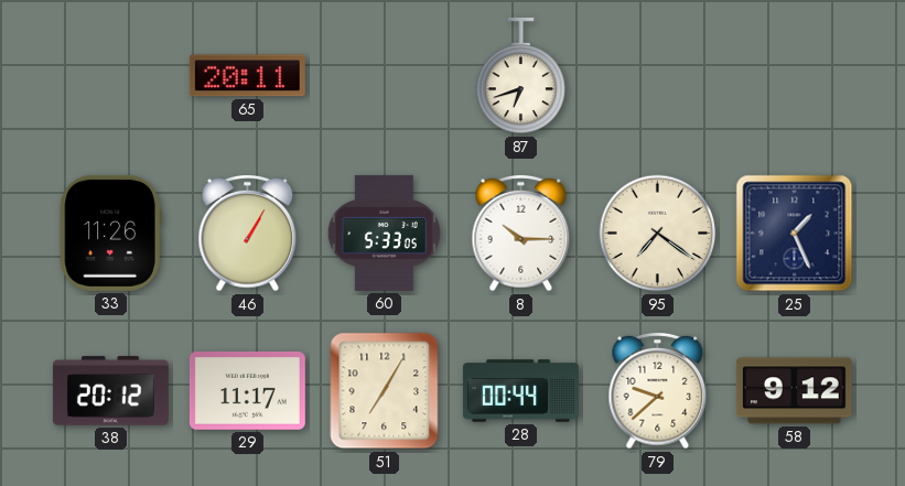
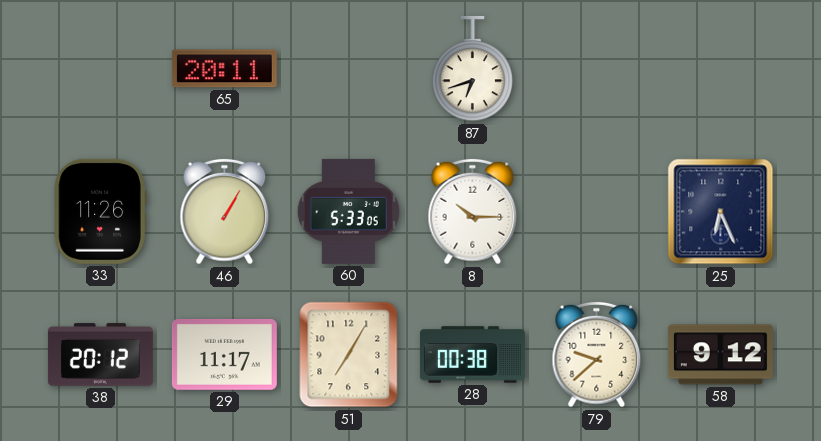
95: 7:21 -> none
25: 1:26 -> 6:26
28: 00:44 -> 00:38
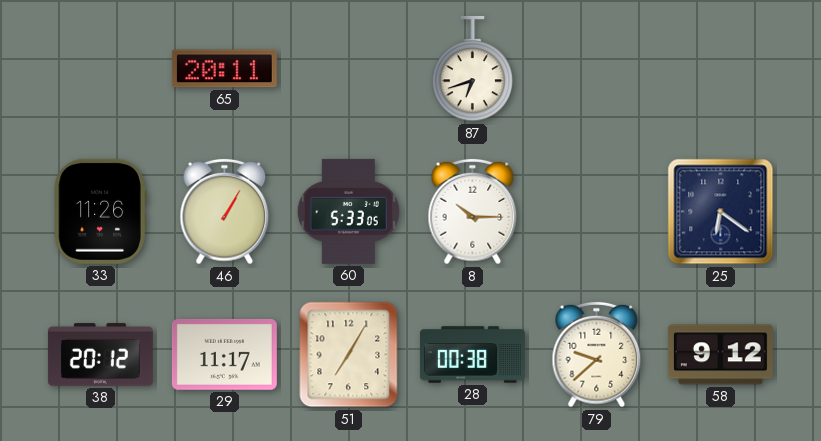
25: 6:26 -> 6:21
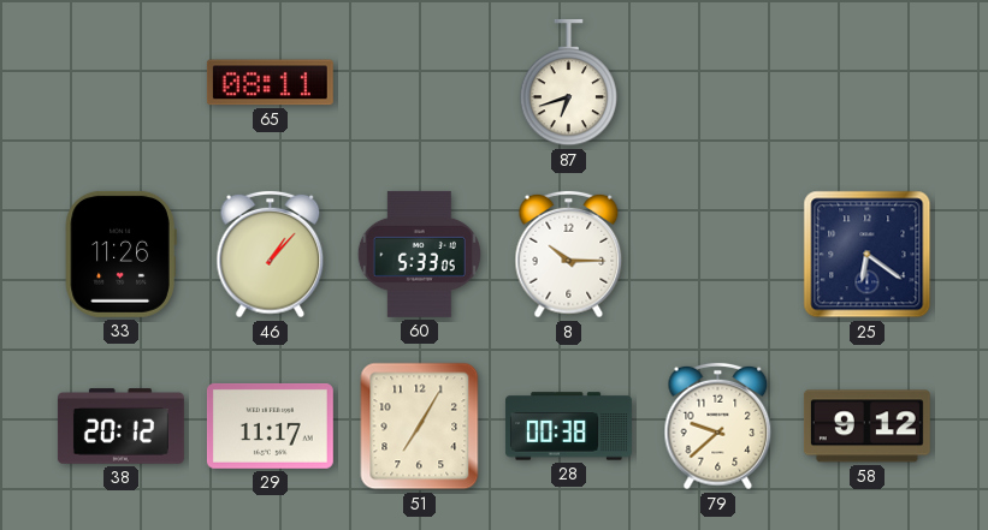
65: 20:11 -> 08:11
46: 1:05 -> 1:07
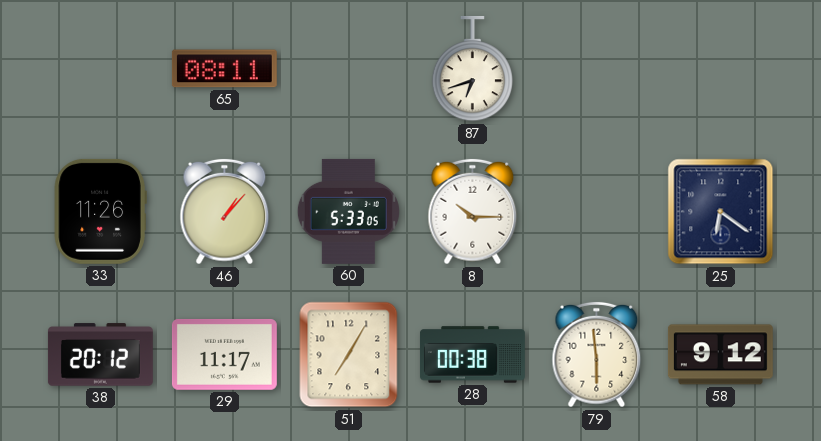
79: 9:38 -> 5:59
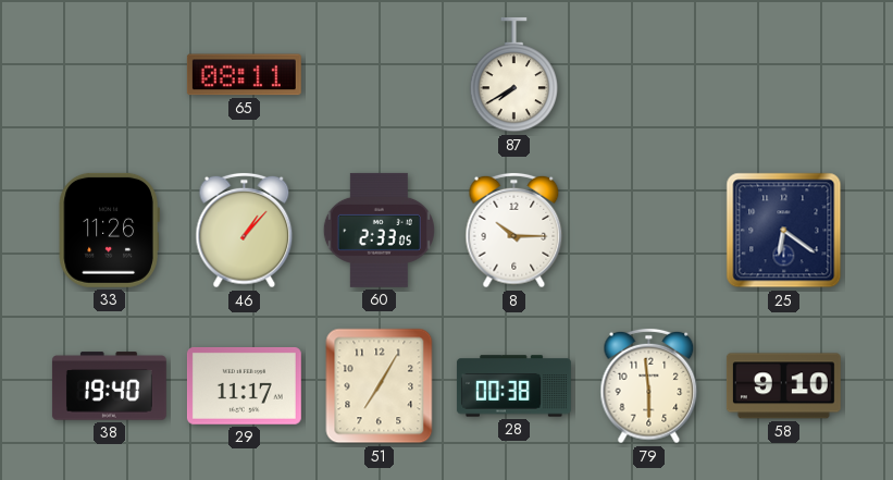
87: 6:42 -> 7:40
60: 5:33 -> 2:33
38: 20:12 -> 19:40
58: 9:12 -> 9:10
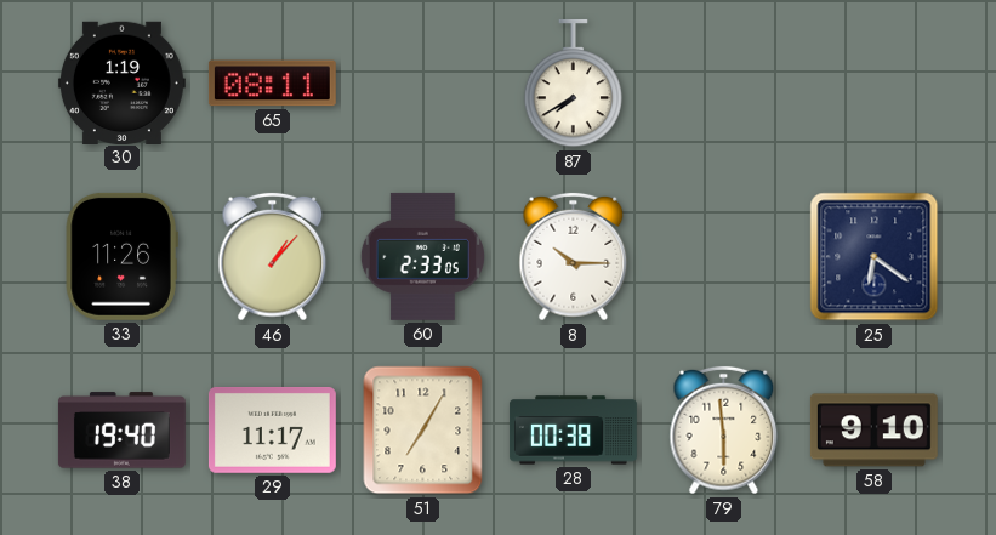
30: none -> 1:19
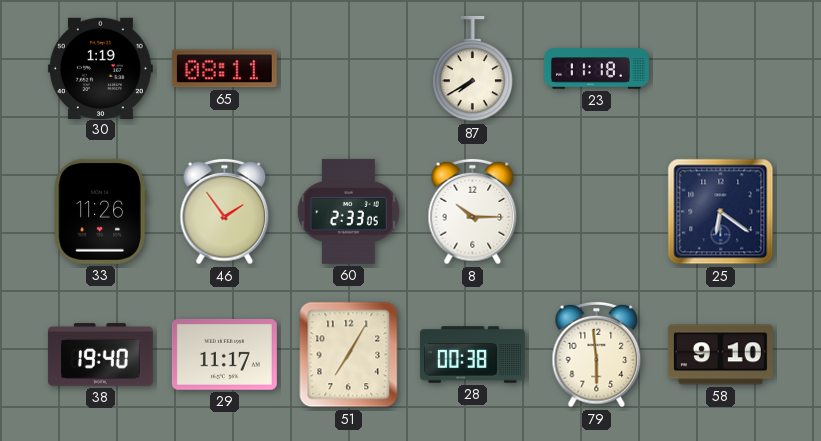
23: none -> 11:18
46: 1:07 -> 1:54
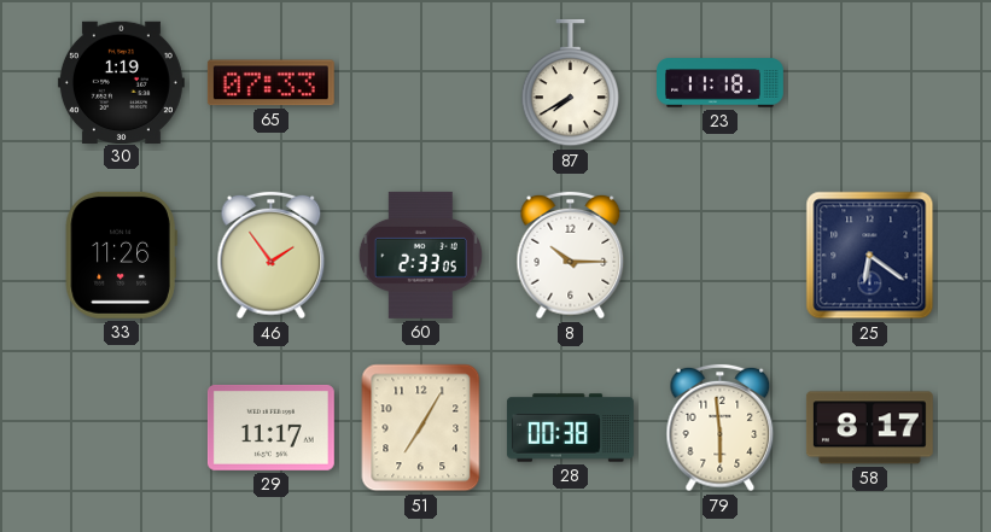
65: 08:11 -> 07:33
38: 19:40 -> none
58: 9:10 -> 8:17
